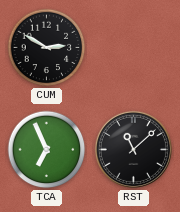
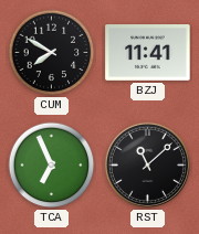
CUM: 2:50 -> 7:50
BZJ: none -> 11:41
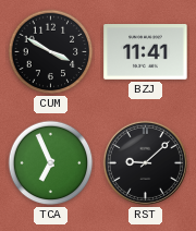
CUM: 7:50 -> 3:50
RST: 11:08 -> 9:08
